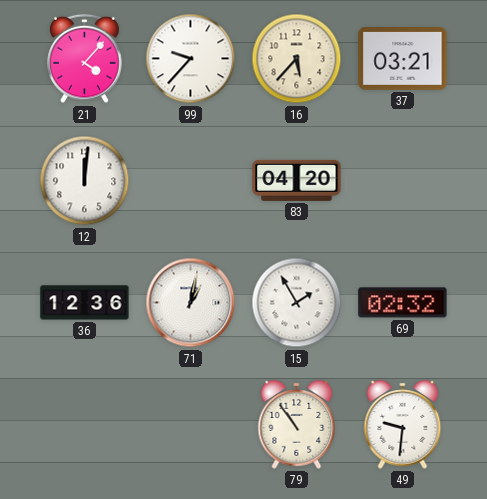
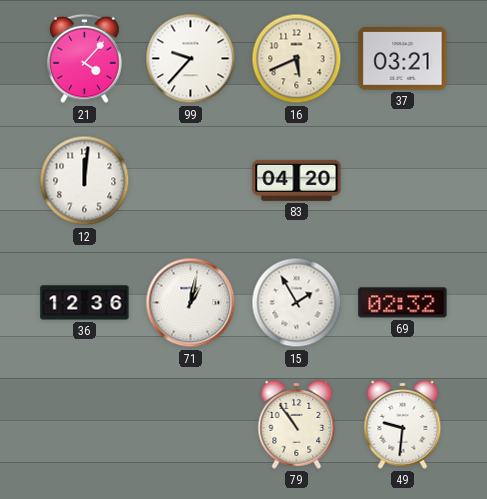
16: 5:37 -> 5:41
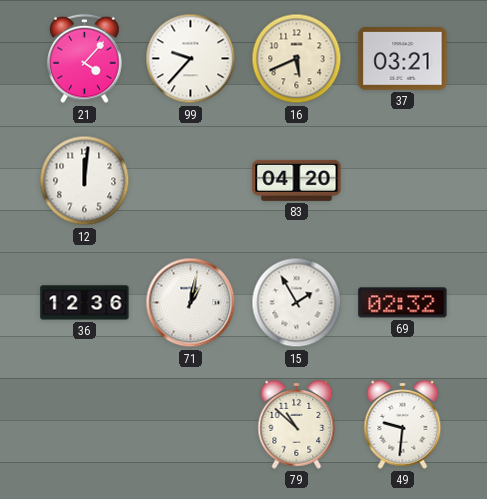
79: 10:54 -> 10:52
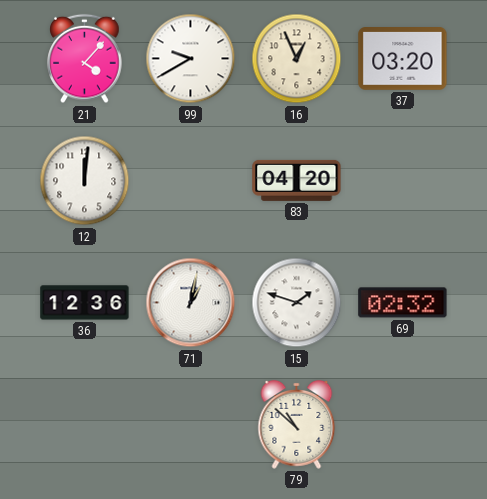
99: 9:37 -> 9:40
16: 5:41 -> 12:56
37: 03:21 -> 03:20
15: 1:55 -> 1:48
49: 9:31 -> none
